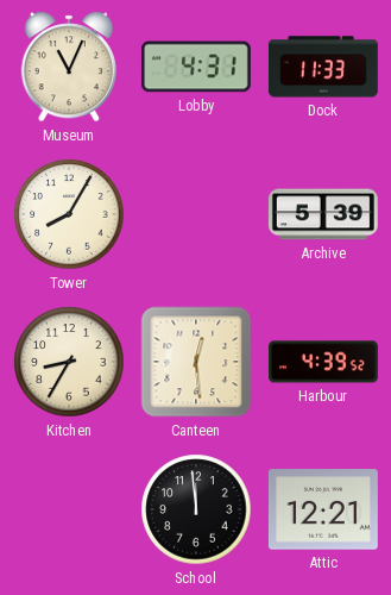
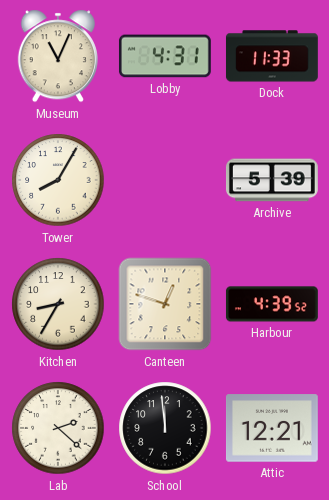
Canteen: 12:29 -> 12:48
Lab: none -> 2:22
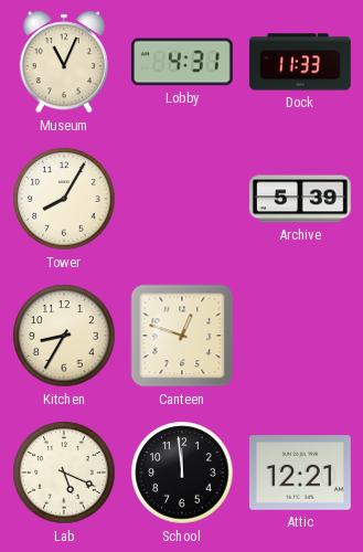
Harbour: 4:39 -> none
Lab: 2:22 -> 5:19
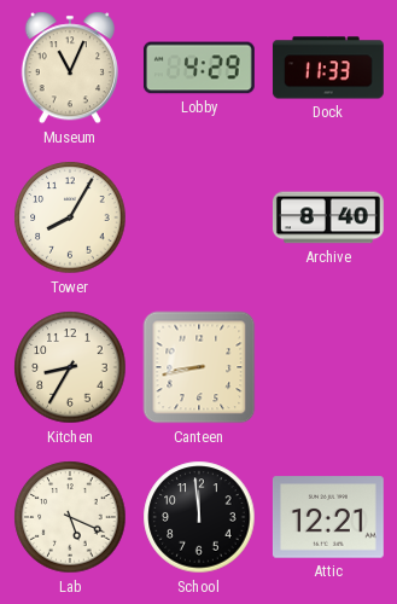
Lobby: 4:31 -> 4:29
Archive: 5:39 -> 8:40
Canteen: 12:48 -> 8:43
